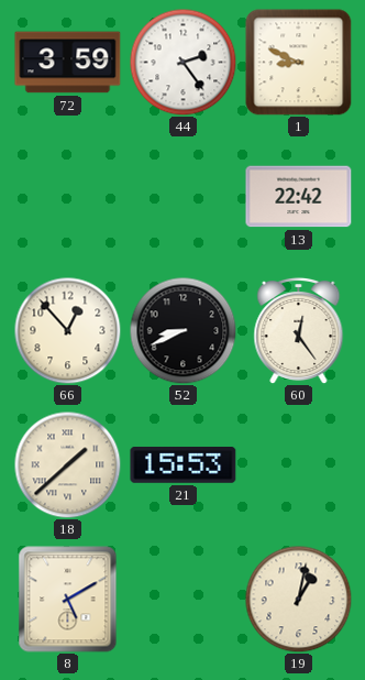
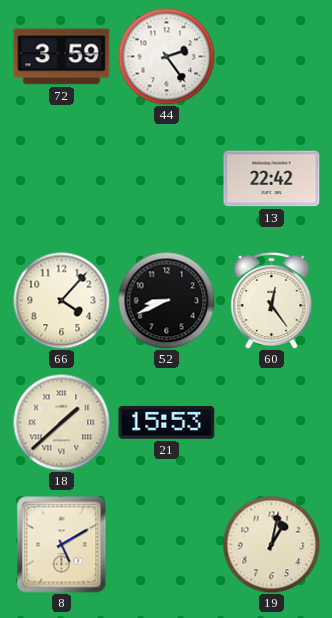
1: 8:49 -> none
66: 12:53 -> 4:07
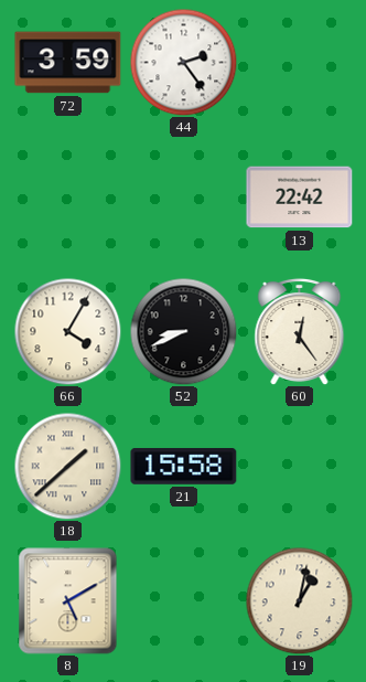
66: 4:07 -> 4:05
21: 15:53 -> 15:58
